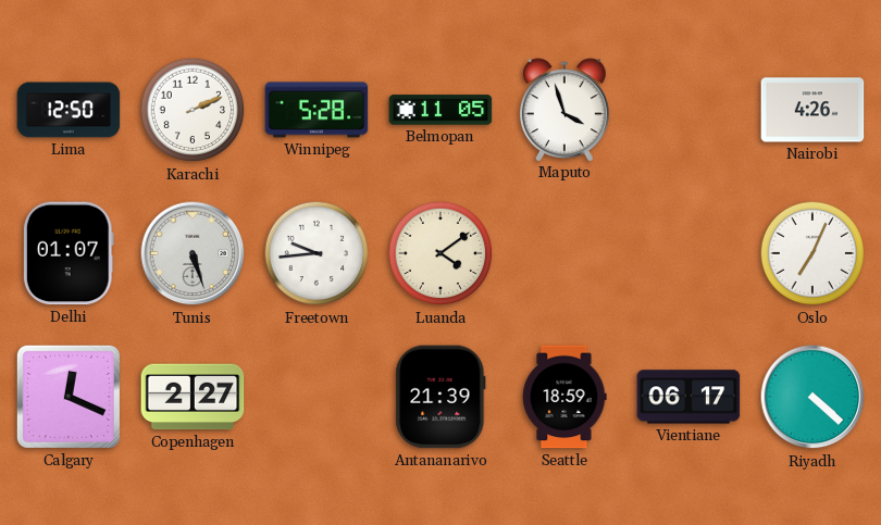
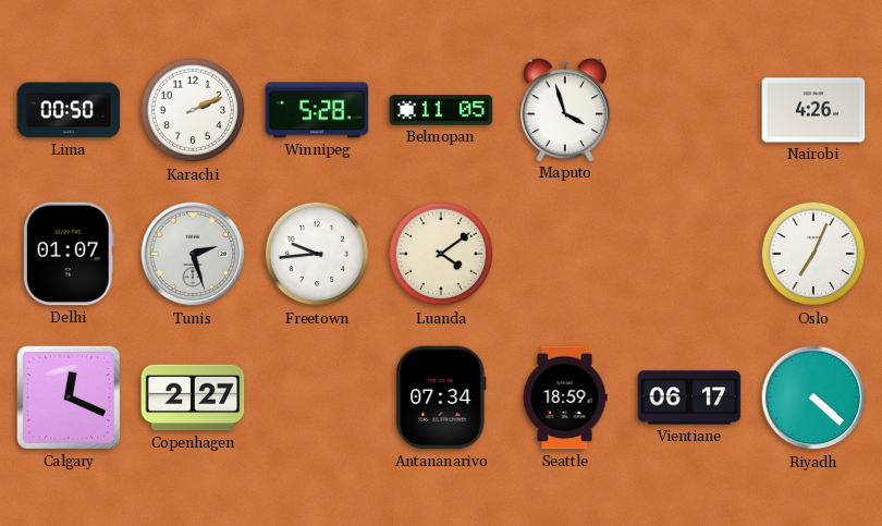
Lima: 12:50 -> 00:50
Tunis: 5:27 -> 2:27
Antananarivo: 21:39 -> 07:34
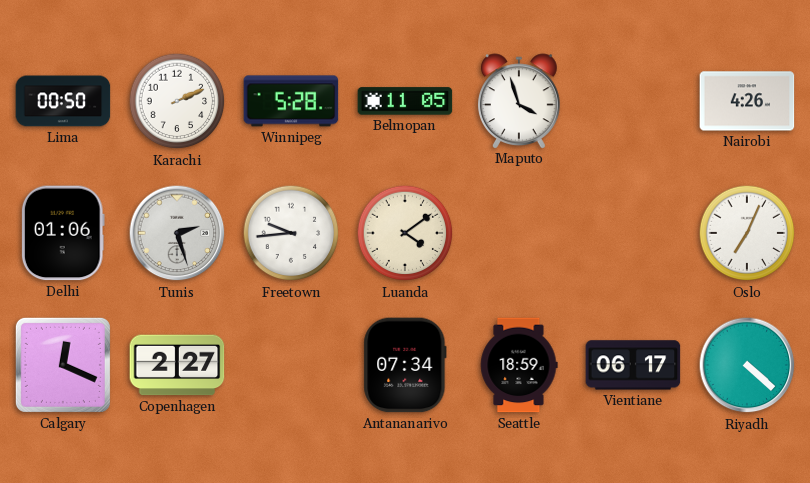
Delhi: 01:07 -> 01:06
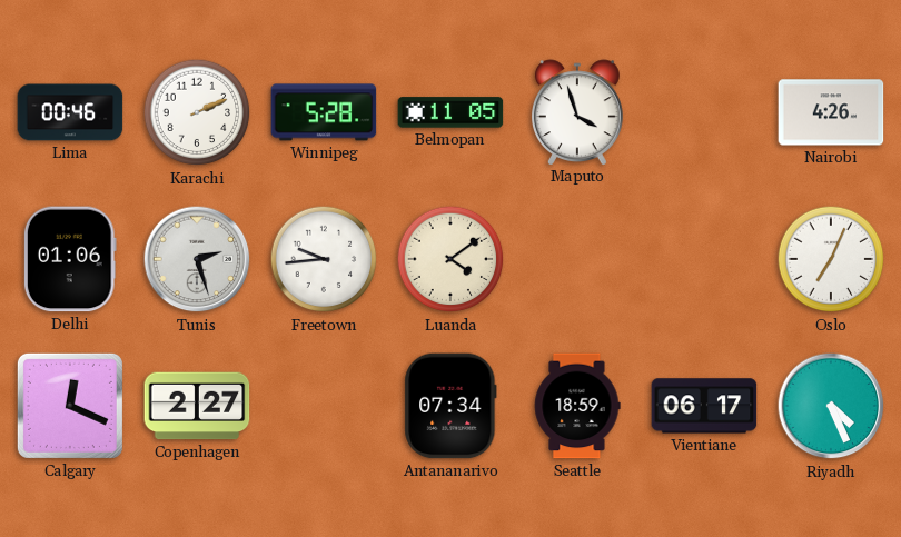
Lima: 00:50 -> 00:46
Riyadh: 4:22 -> 4:26
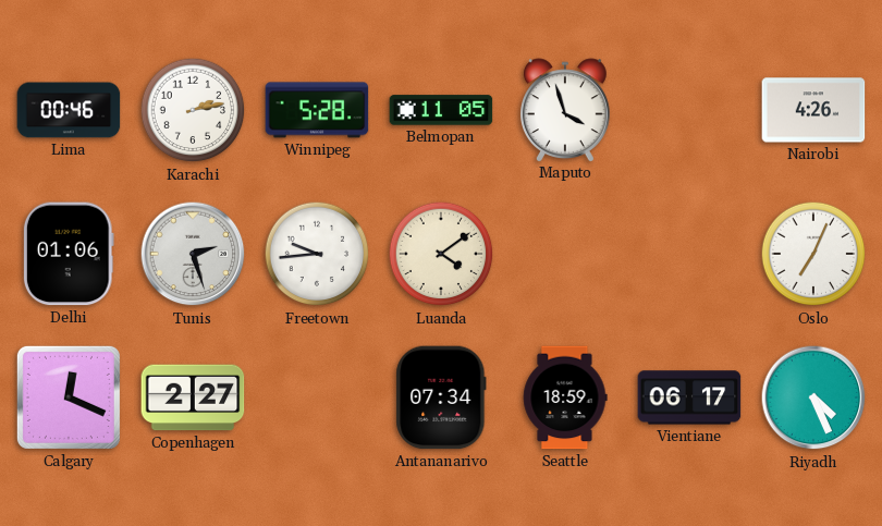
Karachi: 2:11 -> 2:13
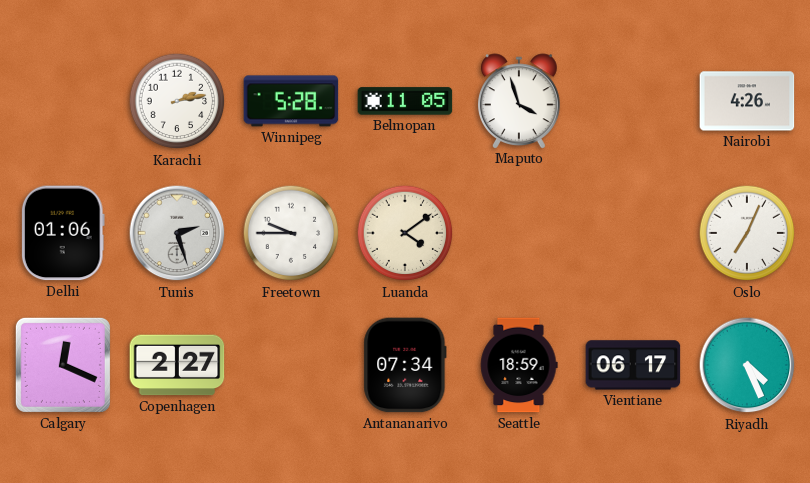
Lima: 00:46 -> none
Freetown: 9:44 -> 9:45
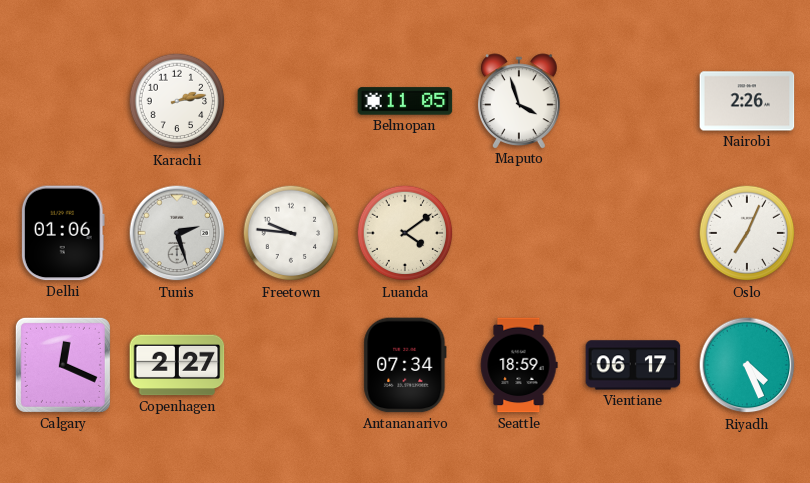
Winnipeg: 5:28 -> none
Nairobi: 4:26 -> 2:26
Freetown: 9:45 -> 9:46
